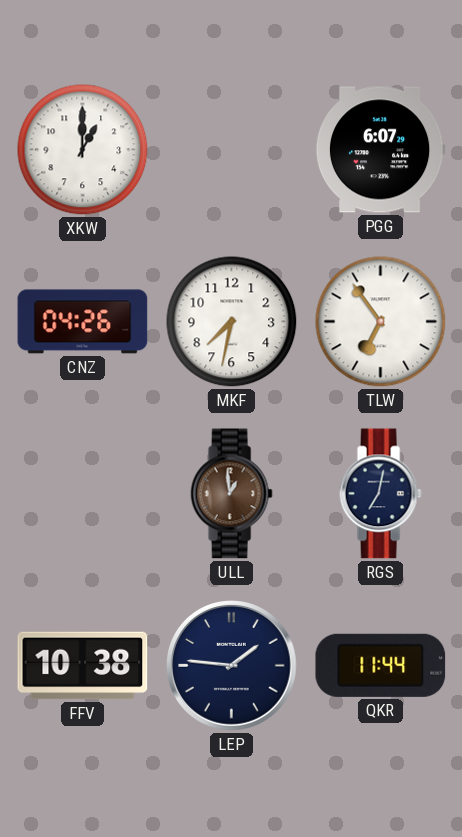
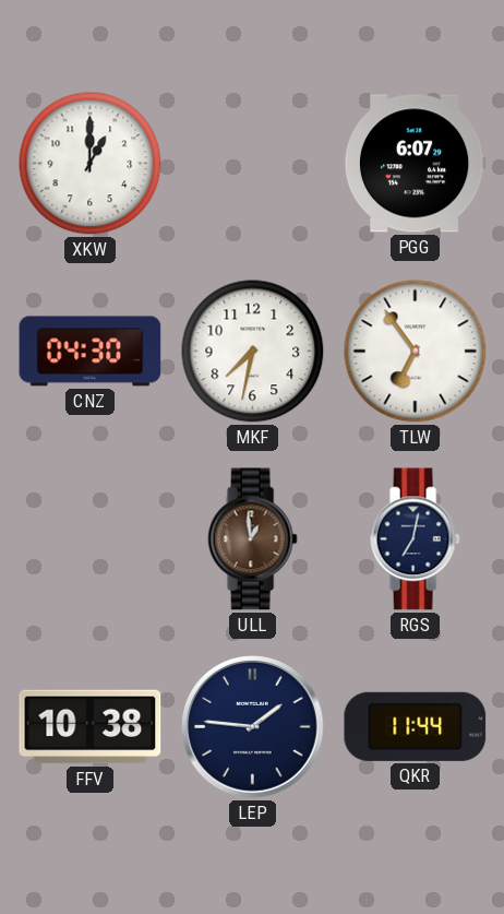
CNZ: 04:26 -> 04:30
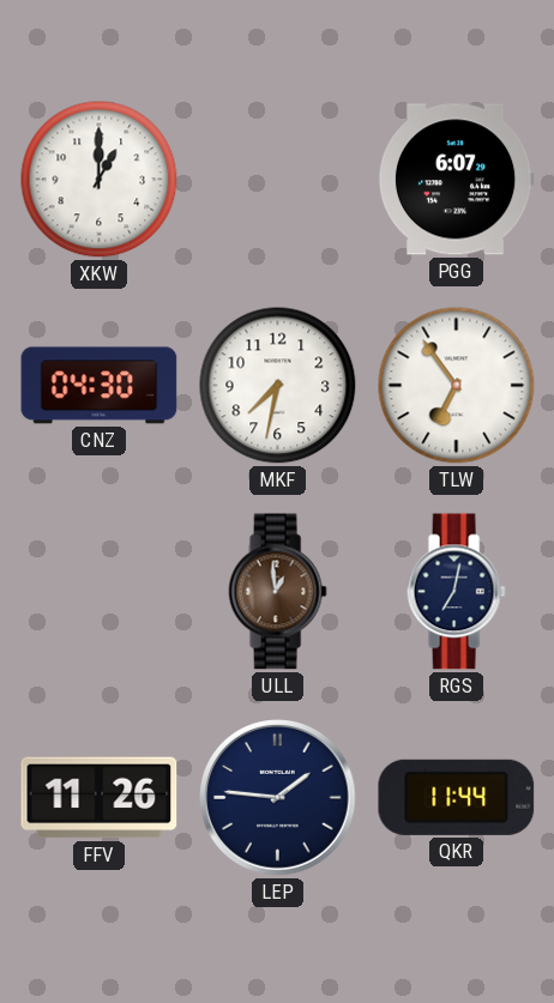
FFV: 10:38 -> 11:26
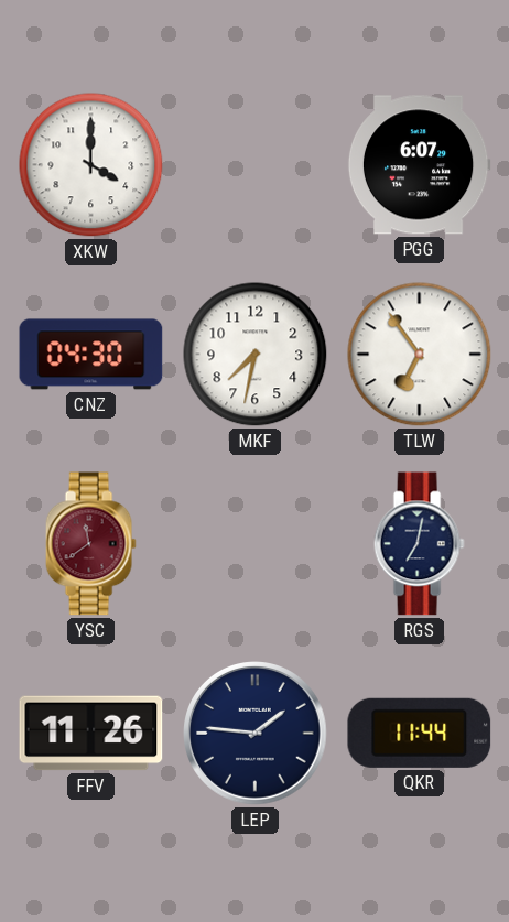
XKW: 1:00 -> 4:00
YSC: none -> 11:39
ULL: 12:59 -> none
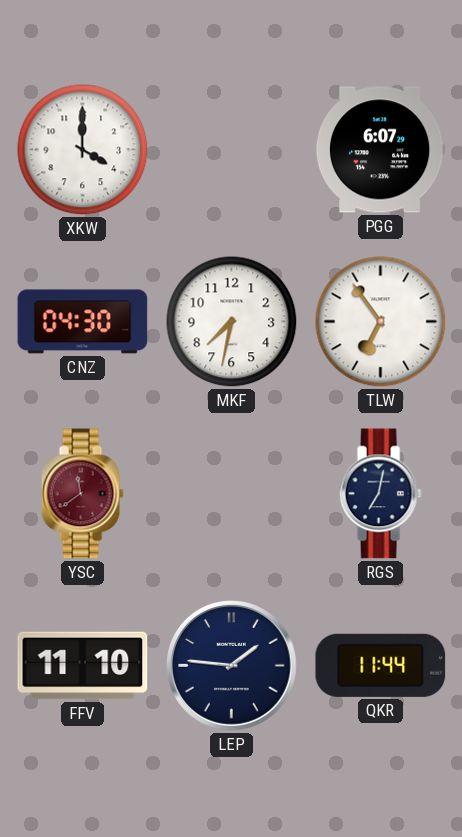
FFV: 11:26 -> 11:10
